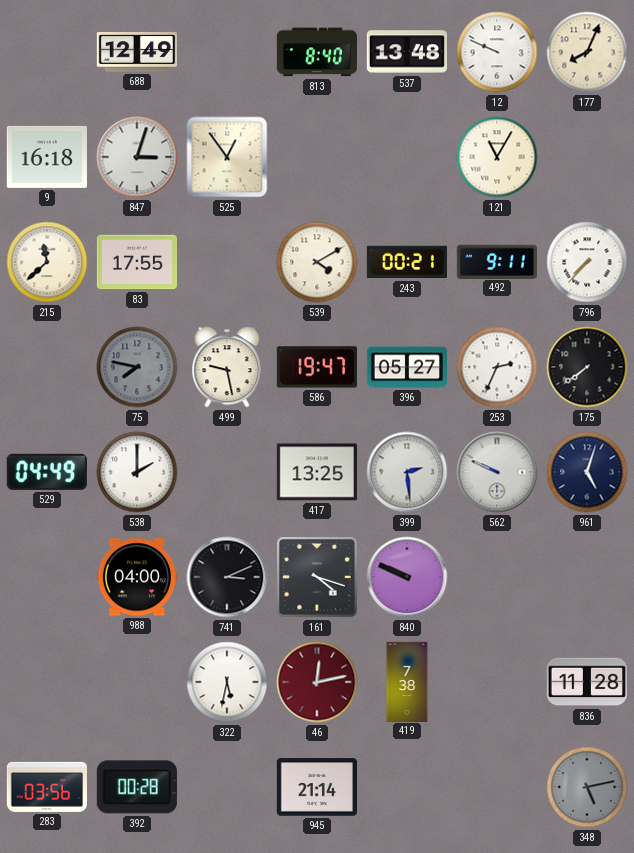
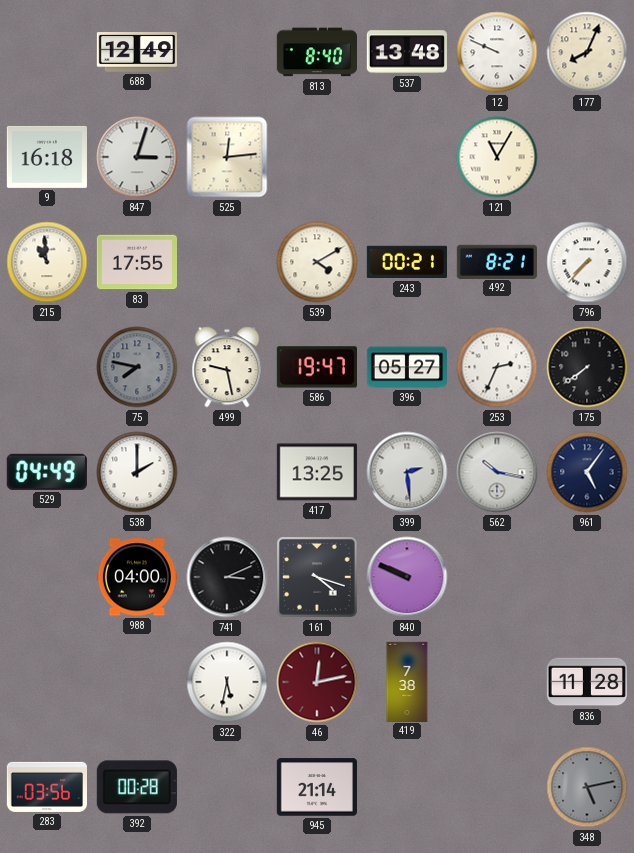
525: 12:54 -> 12:14
215: 11:38 -> 10:59
492: 9:11 -> 8:21
562: 9:49 -> 10:17
961: 5:03 -> 5:06
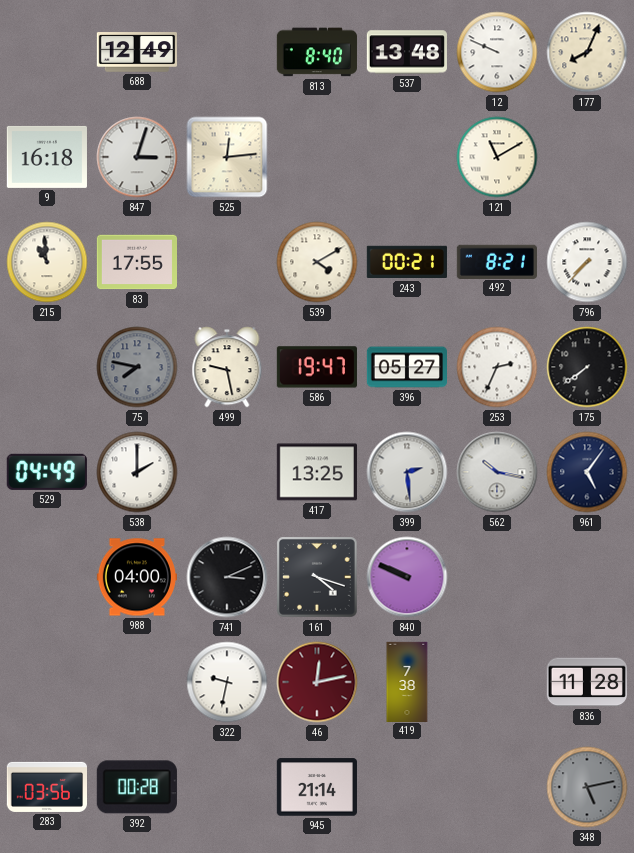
121: 11:05 -> 11:10
322: 5:32 -> 9:32
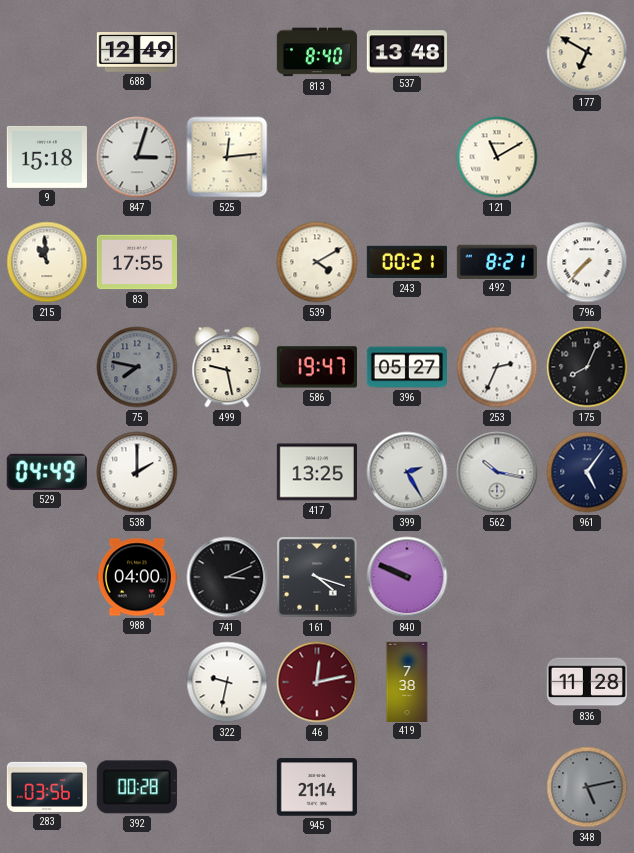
12: 9:49 -> none
177: 8:04 -> 6:50
9: 16:18 -> 15:18
175: 7:39 -> 8:04
399: 2:29 -> 2:25
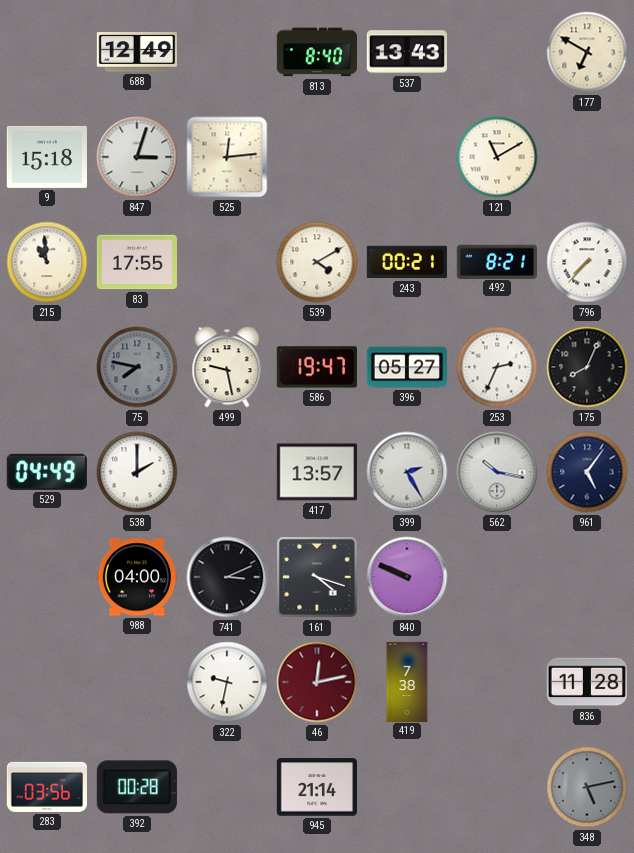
537: 13:48 -> 13:43
417: 13:25 -> 13:57
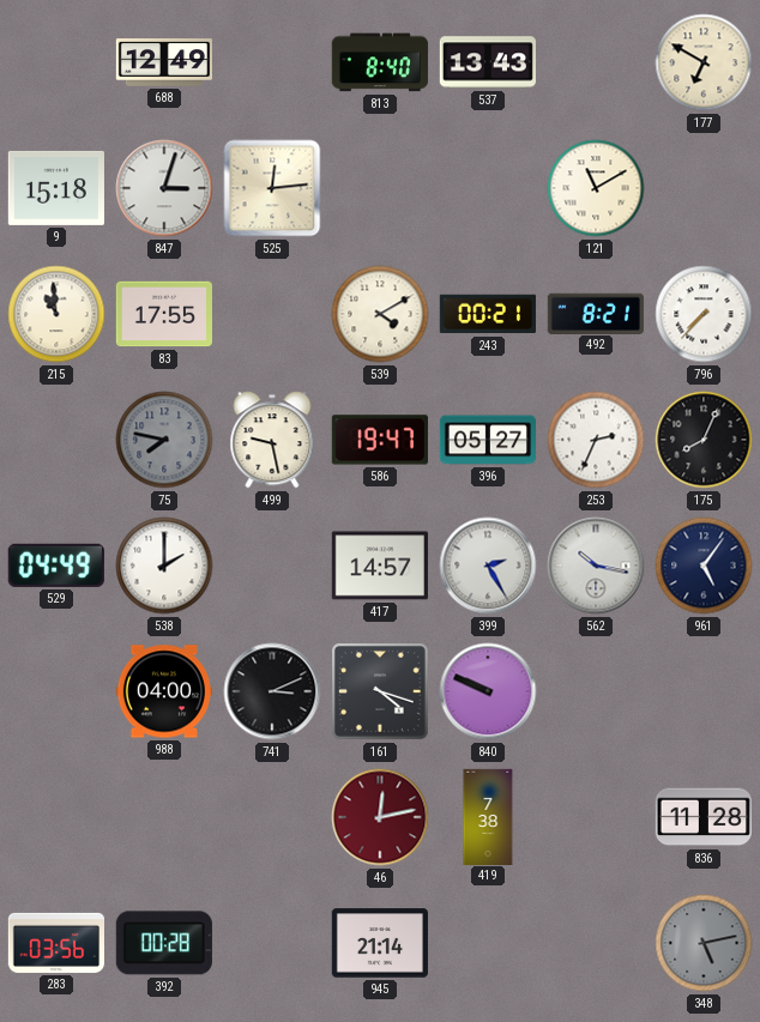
417: 13:57 -> 14:57
322: 9:32 -> none
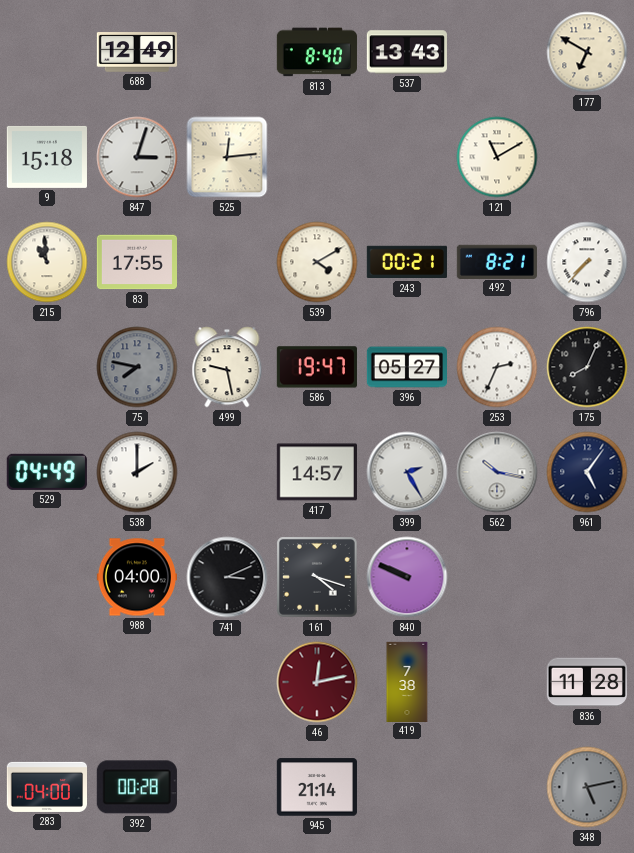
283: 03:56 -> 04:00
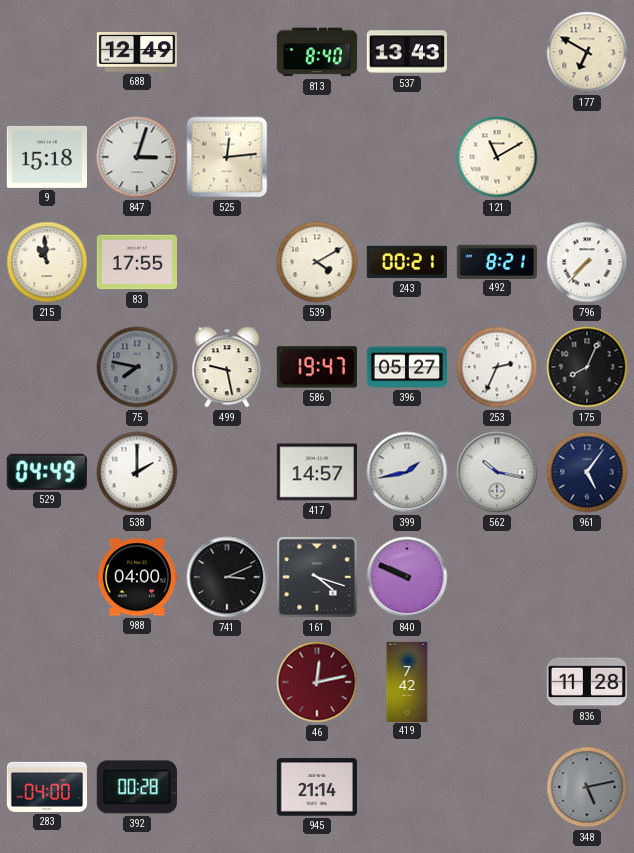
399: 2:25 -> 1:43
419: 7:38 -> 7:42
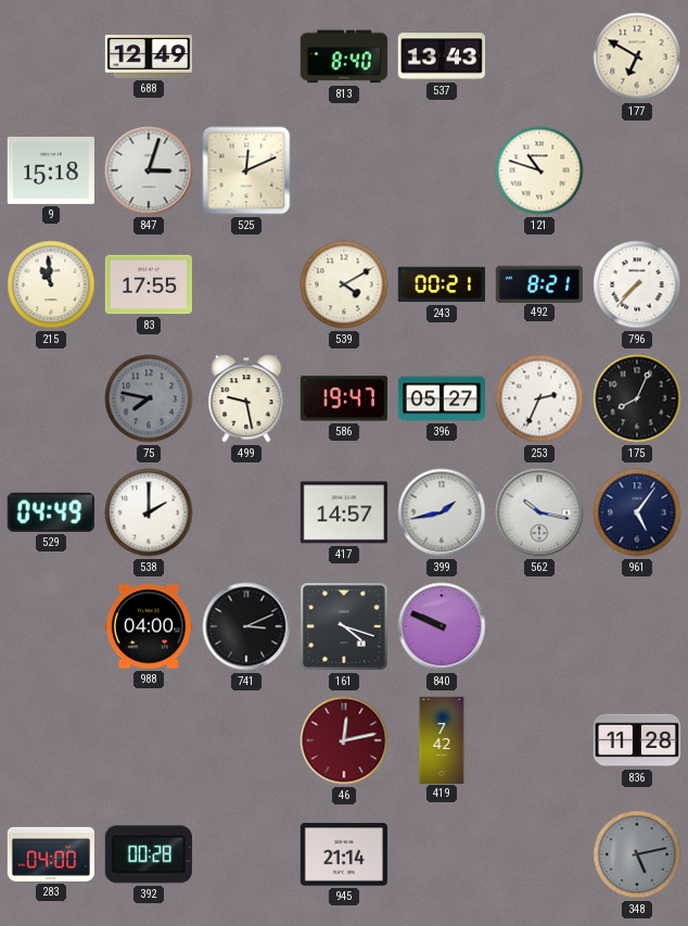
525: 12:14 -> 12:11
121: 11:10 -> 10:48
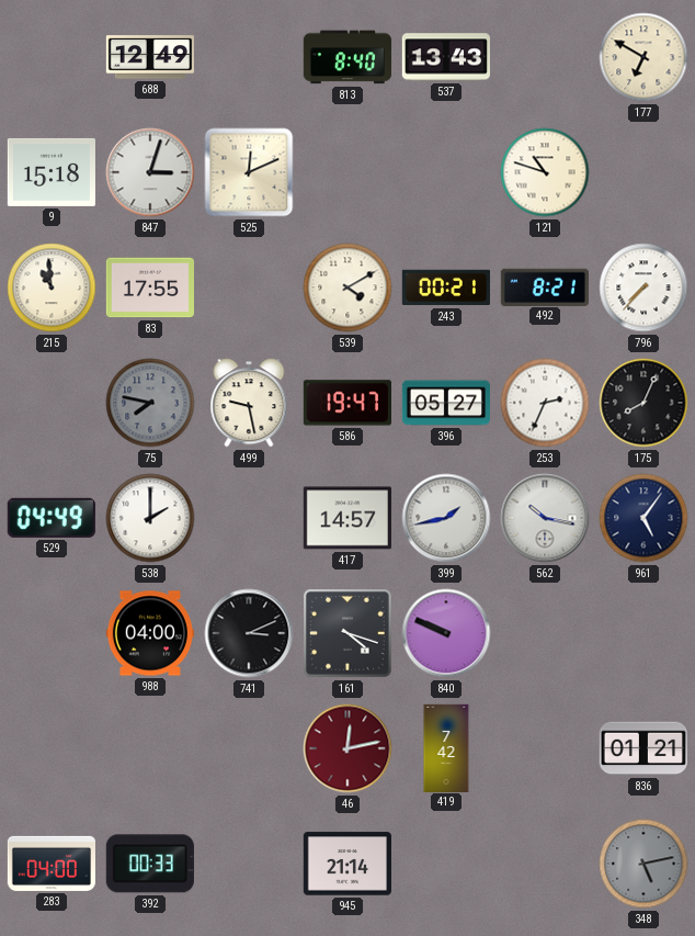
836: 11:28 -> 01:21
392: 00:28 -> 00:33
